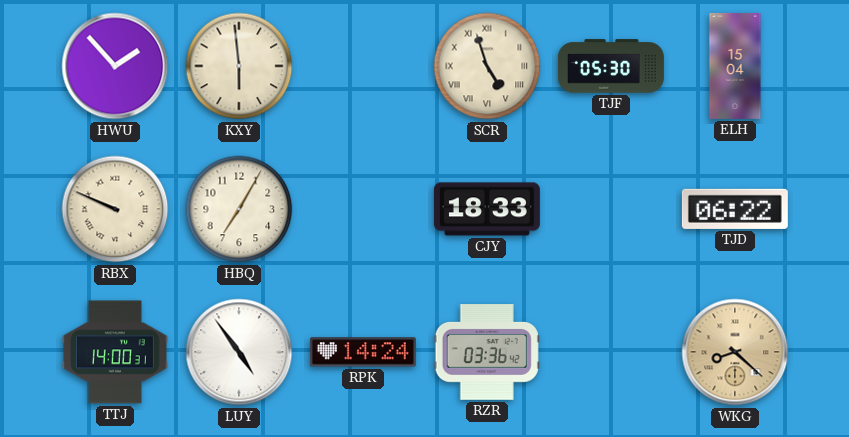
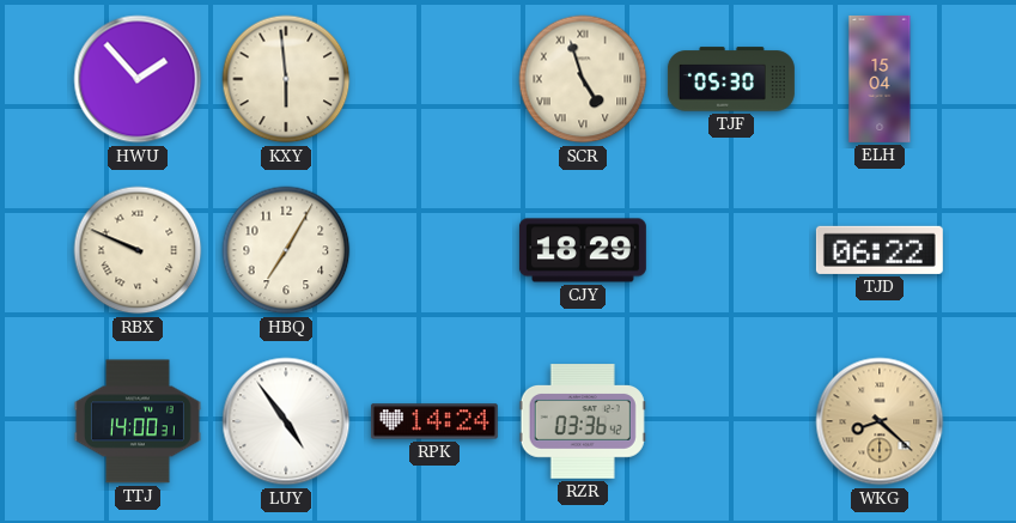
CJY: 18:33 -> 18:29
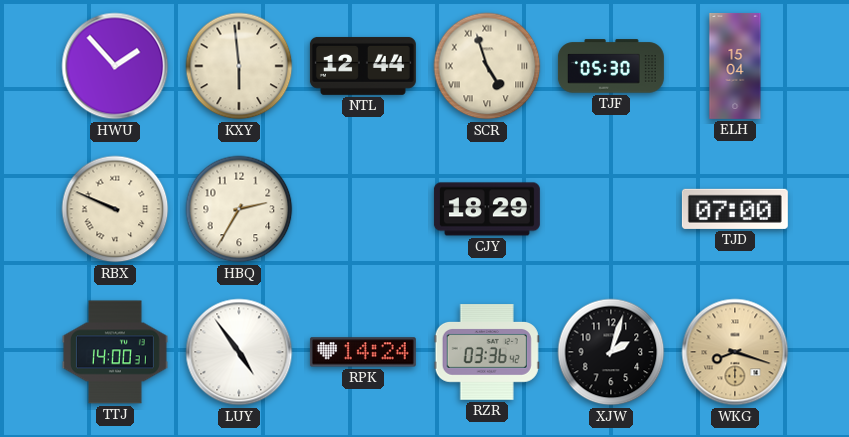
NTL: none -> 12:44
HBQ: 7:05 -> 2:35
TJD: 06:22 -> 07:00
XJW: none -> 2:03
WKG: 8:22 -> 8:18
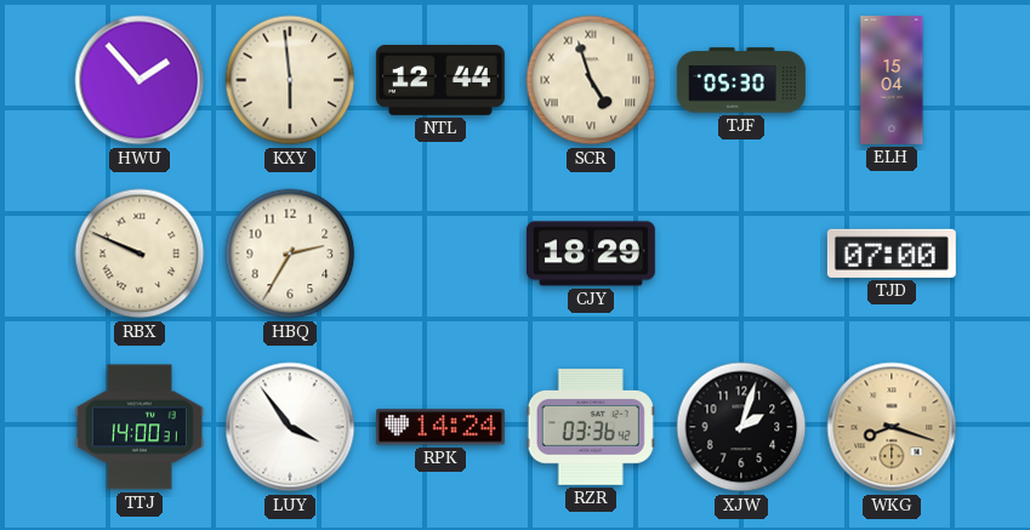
LUY: 4:54 -> 3:54
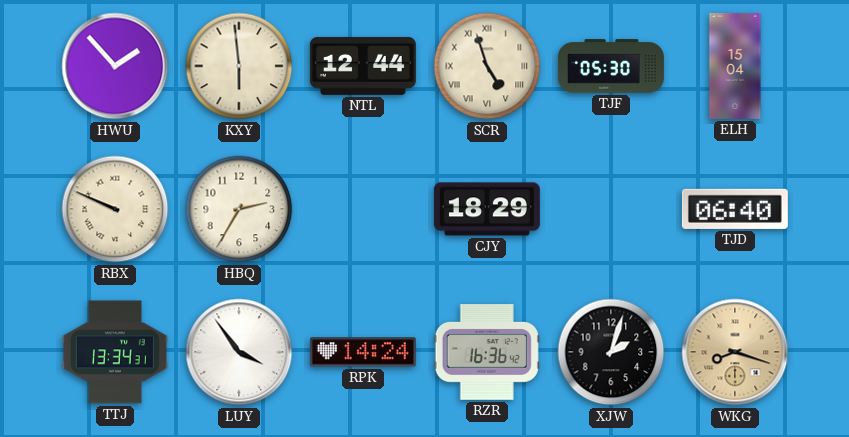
TJD: 07:00 -> 06:40
TTJ: 14:00 -> 13:34
RZR: 03:36 -> 16:36
